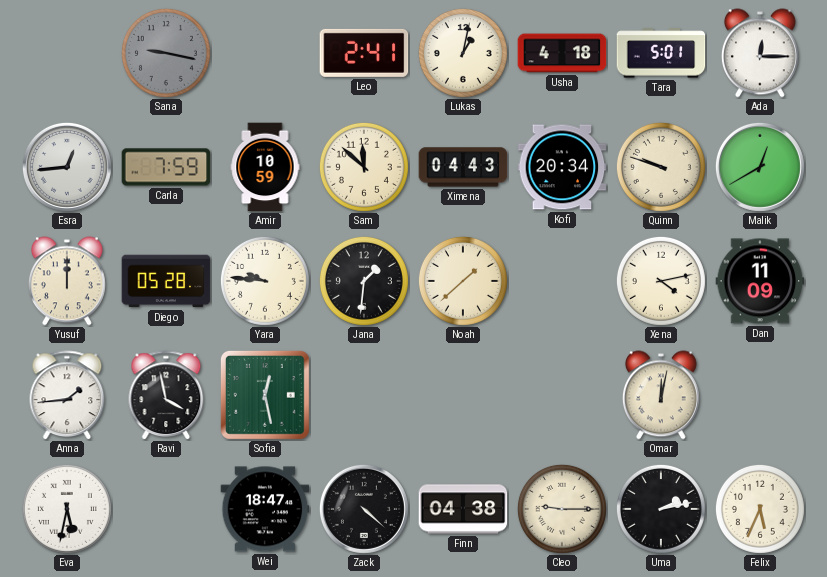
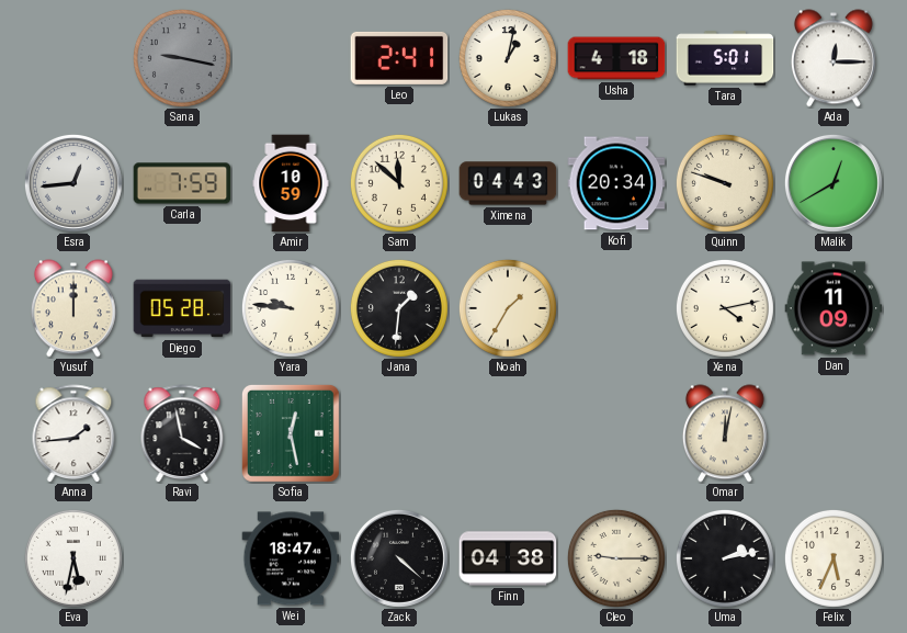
Noah: 1:38 -> 1:35
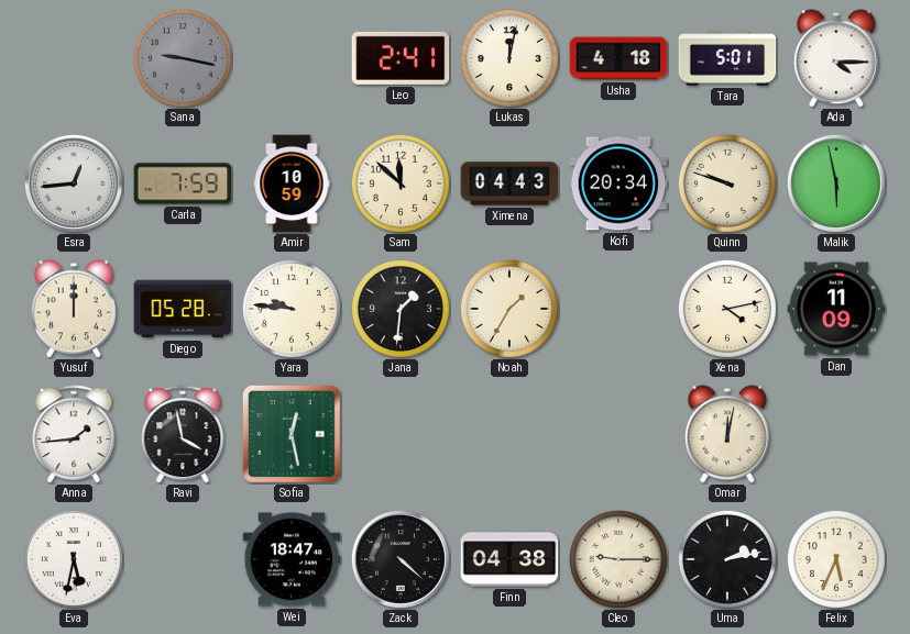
Lukas: 1:02 -> 12:02
Ada: 12:15 -> 4:15
Malik: 12:40 -> 5:58
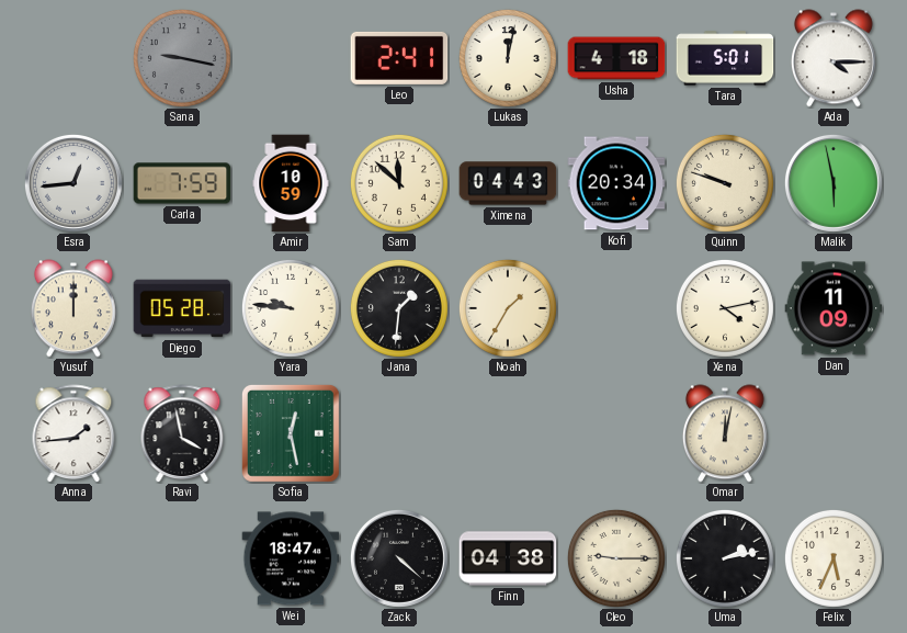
Eva: 5:32 -> none
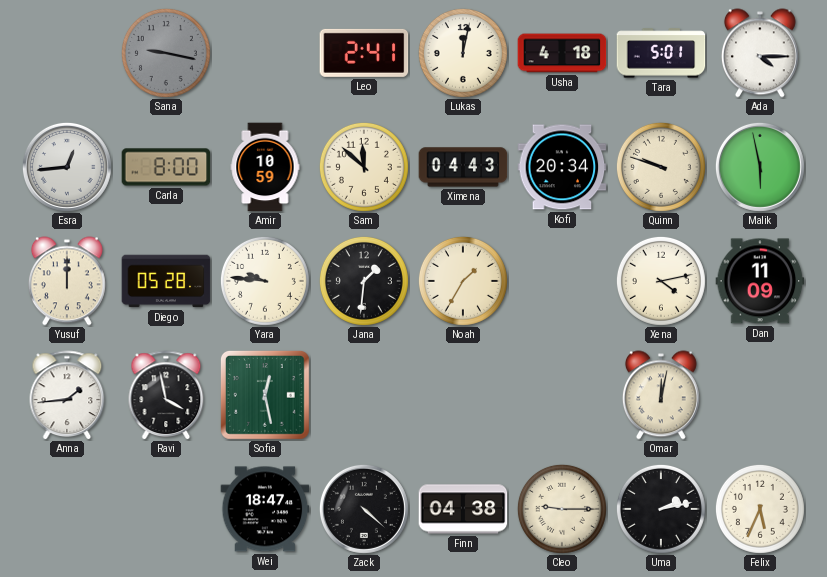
Carla: 7:59 -> 8:00
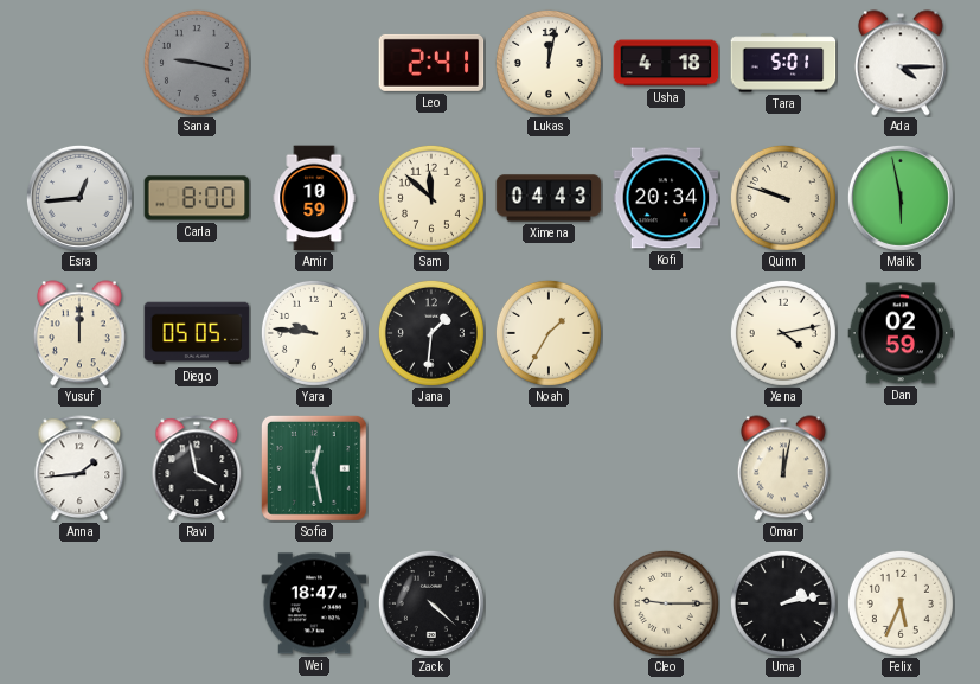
Diego: 05:28 -> 05:05
Dan: 11:09 -> 02:59
Finn: 04:38 -> none
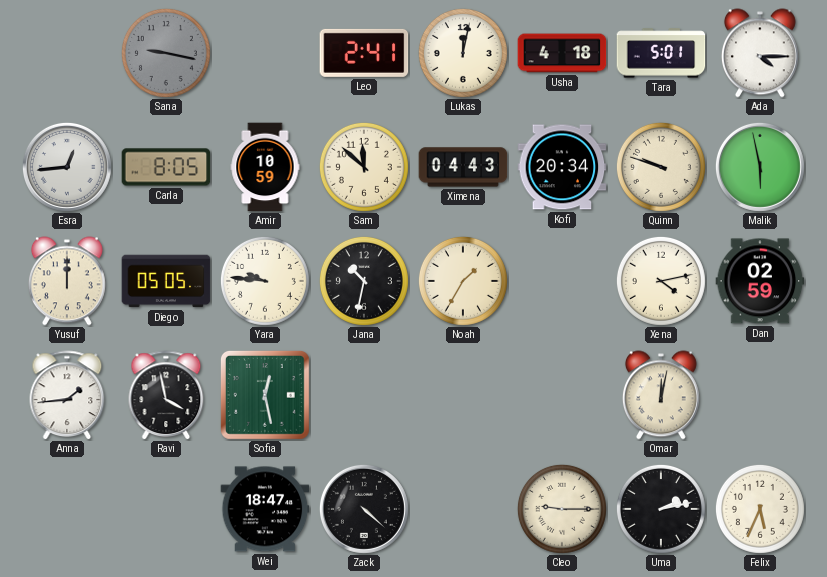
Carla: 8:00 -> 8:05
Jana: 1:31 -> 10:32
